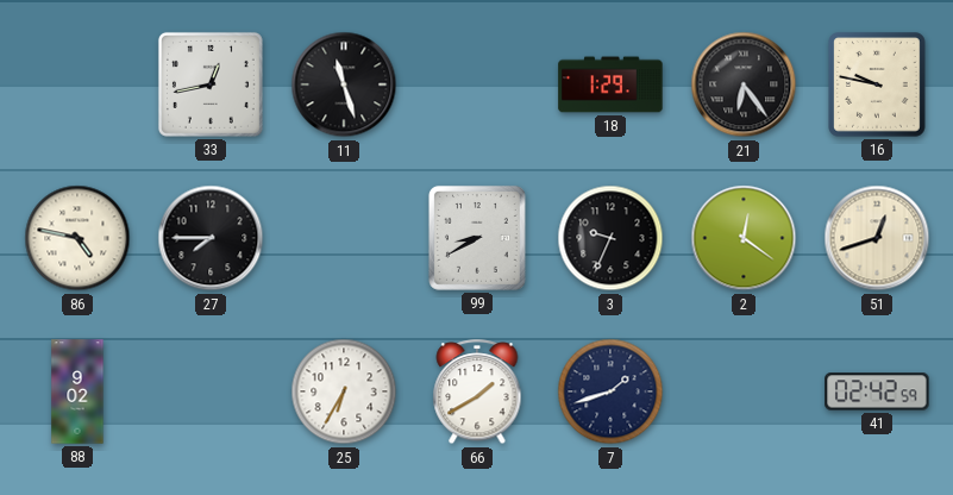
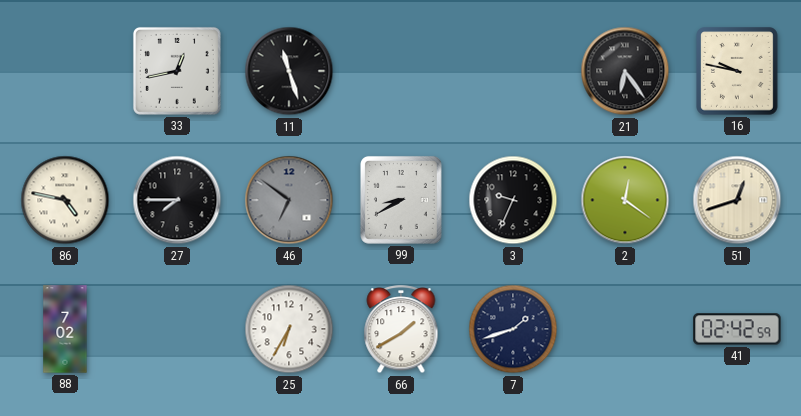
18: 1:29 -> none
46: none -> 6:51
88: 9:02 -> 7:02
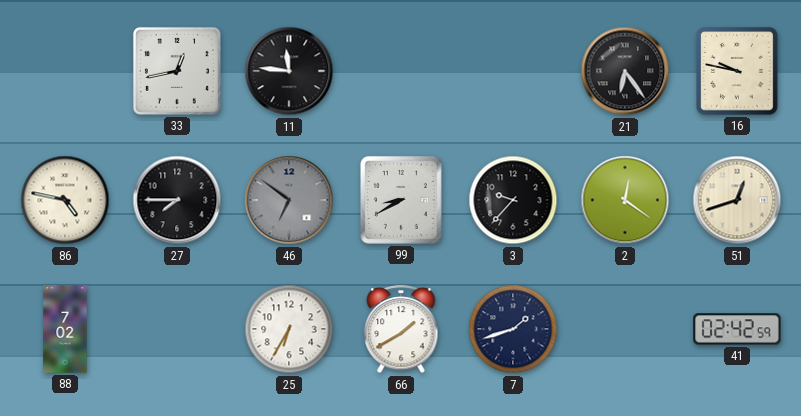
11: 11:27 -> 11:46
3: 9:34 -> 9:37
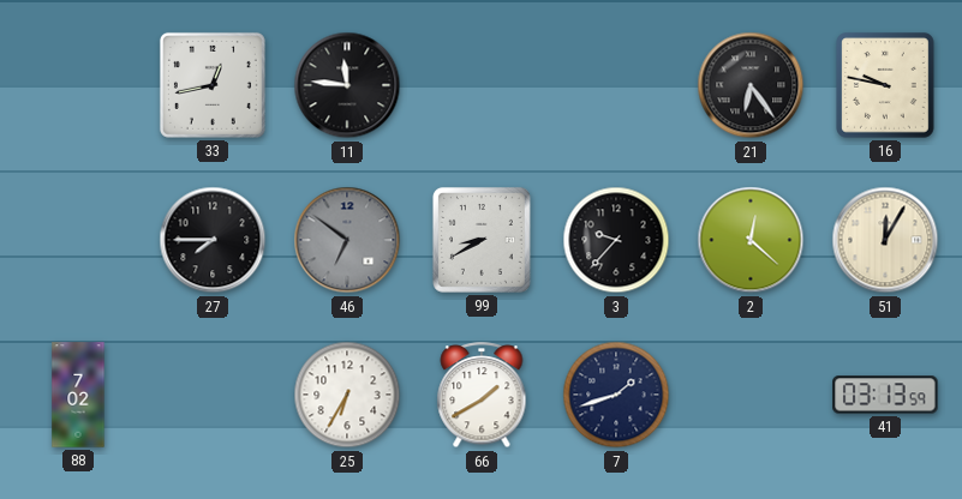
86: 4:47 -> none
2: 12:21 -> 12:22
51: 12:42 -> 12:05
41: 02:42 -> 03:13
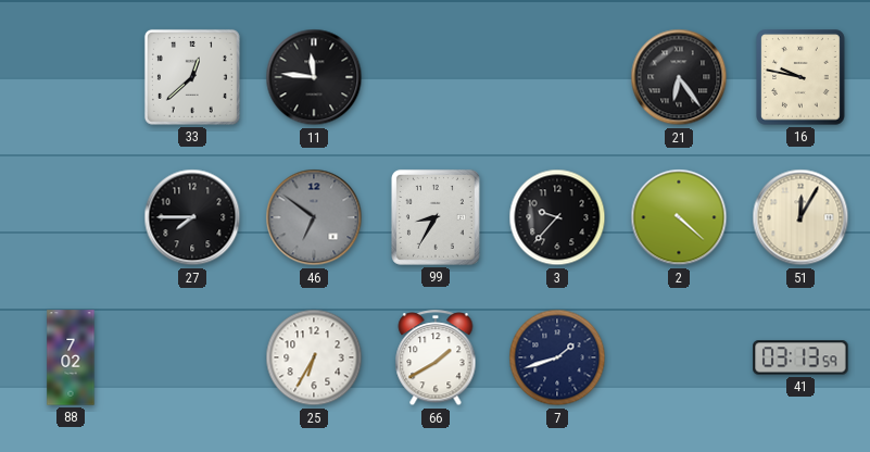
33: 12:43 -> 12:38
99: 8:40 -> 8:35
2: 12:22 -> 4:22
